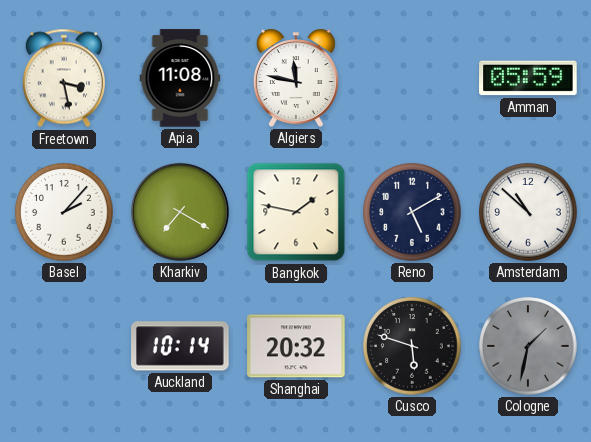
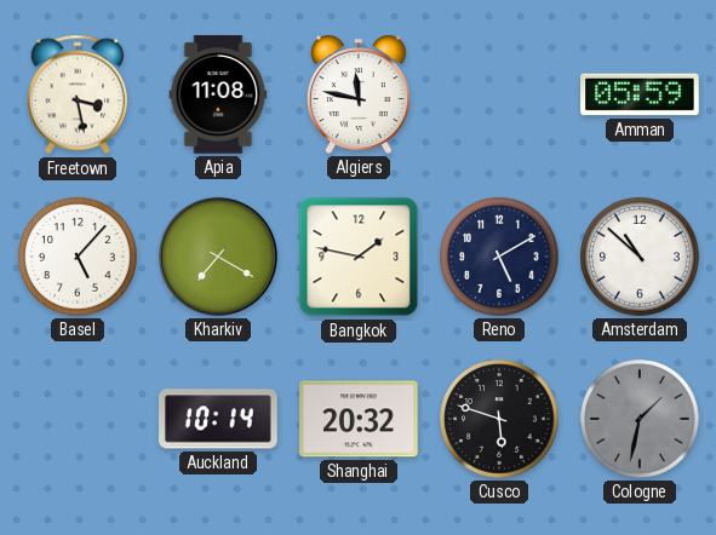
Basel: 2:07 -> 5:07
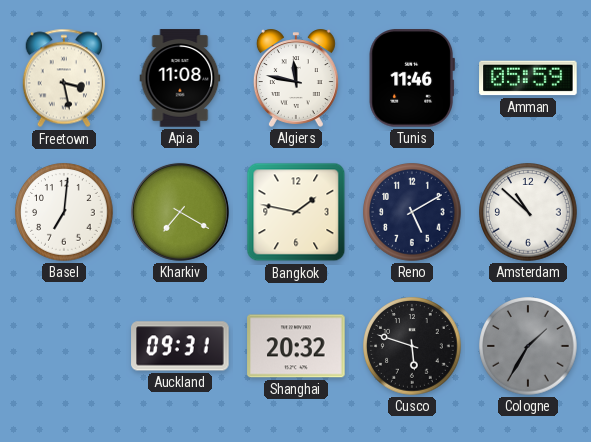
Tunis: none -> 11:46
Basel: 5:07 -> 7:01
Auckland: 10:14 -> 09:31
Cologne: 1:32 -> 1:35
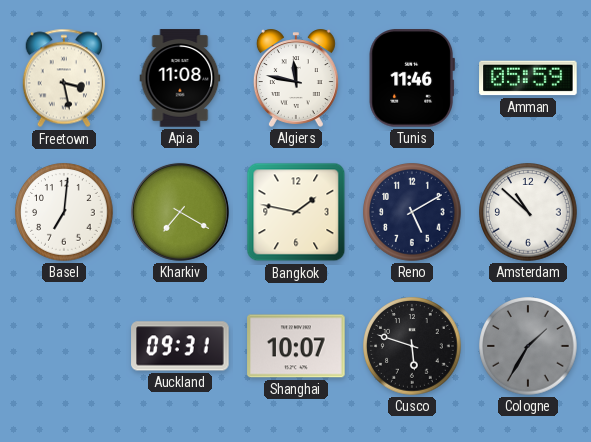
Shanghai: 20:32 -> 10:07
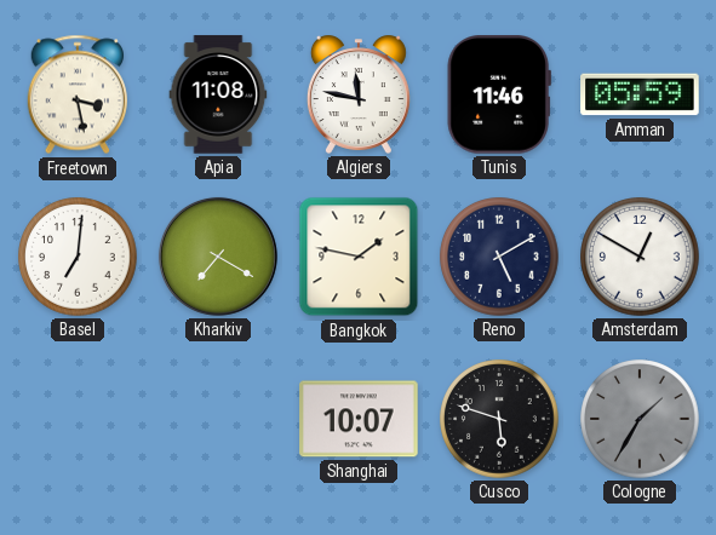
Amsterdam: 10:52 -> 12:50
Auckland: 09:31 -> none
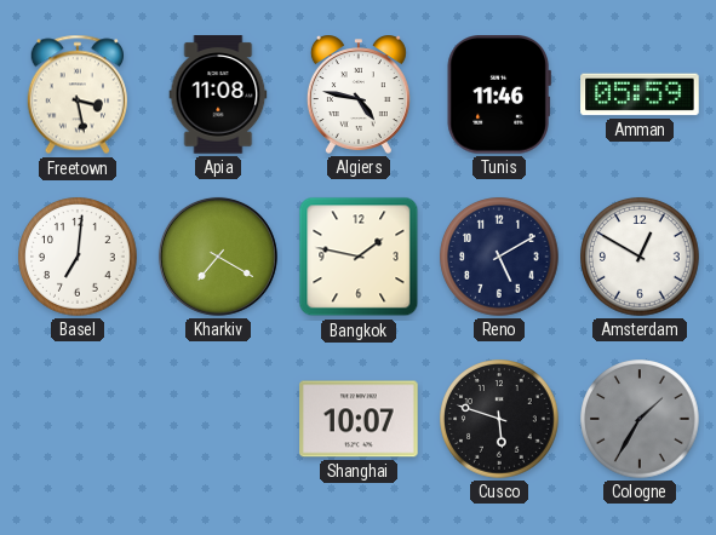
Algiers: 11:47 -> 4:47
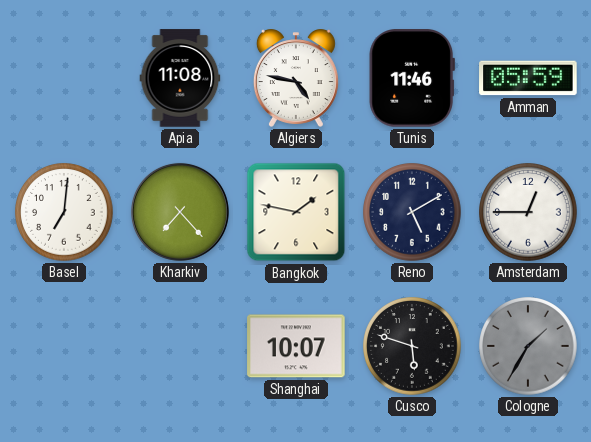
Freetown: 3:28 -> none
Kharkiv: 7:20 -> 7:23
Amsterdam: 12:50 -> 12:45
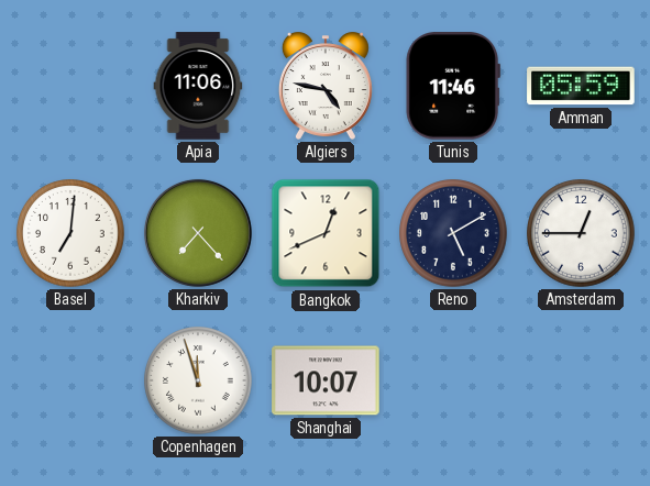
Apia: 11:08 -> 11:06
Bangkok: 1:47 -> 12:41
Copenhagen: none -> 11:57
Cusco: 5:48 -> none
Cologne: 1:35 -> none
